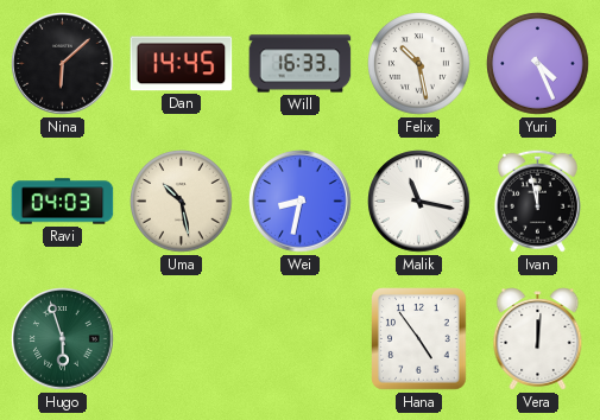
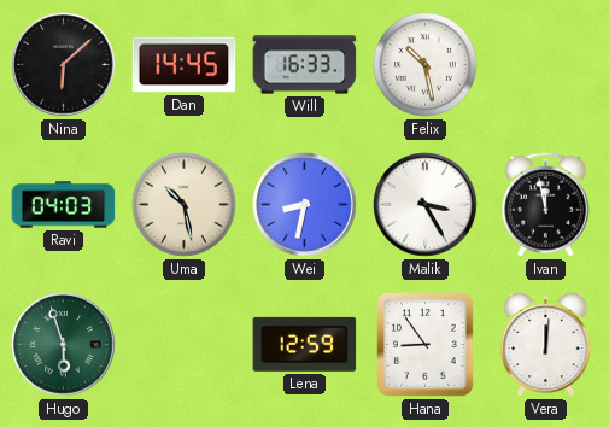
Yuri: 4:26 -> none
Malik: 11:17 -> 3:25
Lena: none -> 12:59
Hana: 4:54 -> 8:54
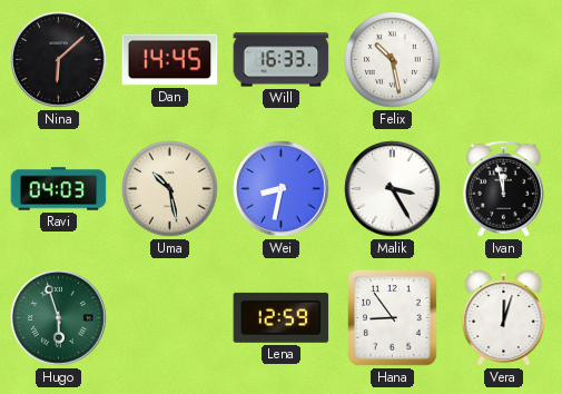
Vera: 12:01 -> 12:03
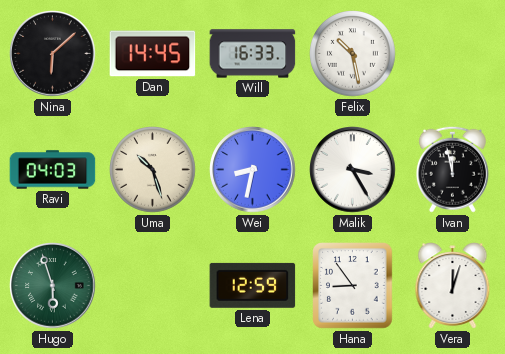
Uma: 10:28 -> 10:27
